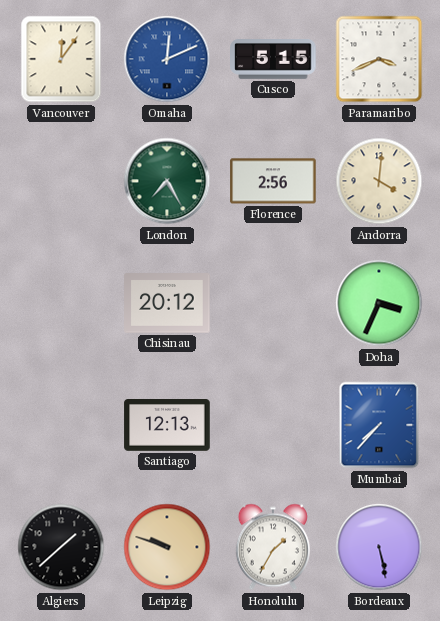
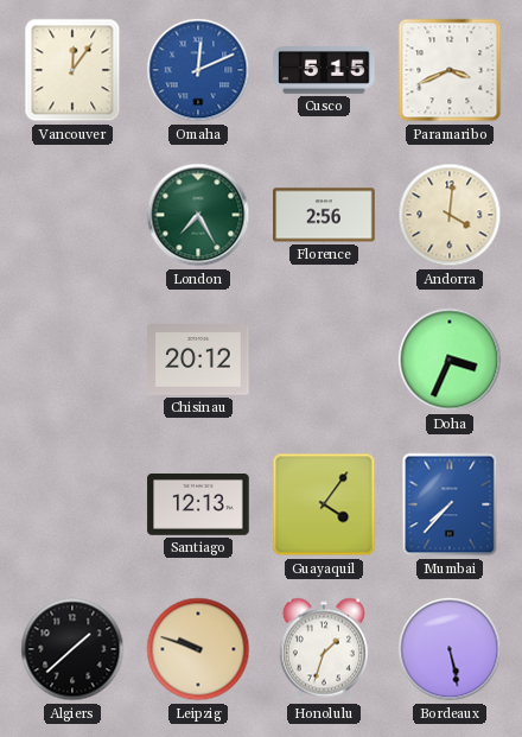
Guayaquil: none -> 4:06
Honolulu: 1:35 -> 1:33
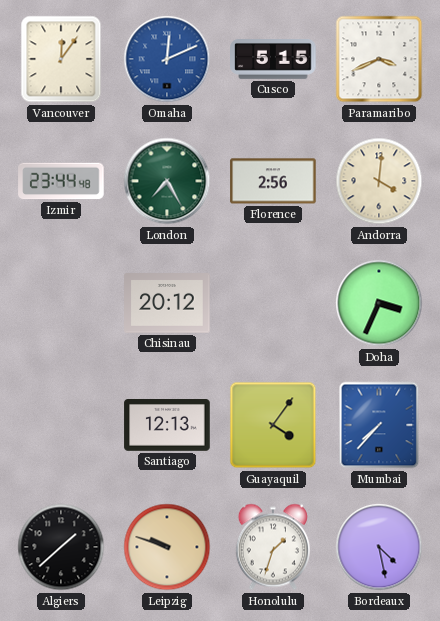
Izmir: none -> 23:44
Bordeaux: 5:28 -> 4:28
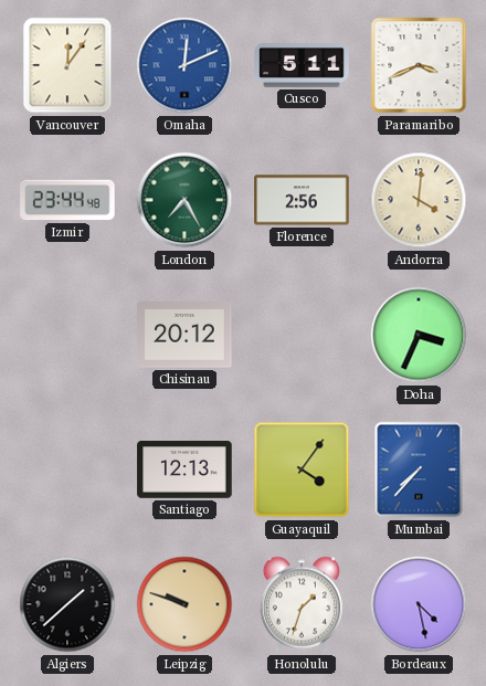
Cusco: 5:15 -> 5:11
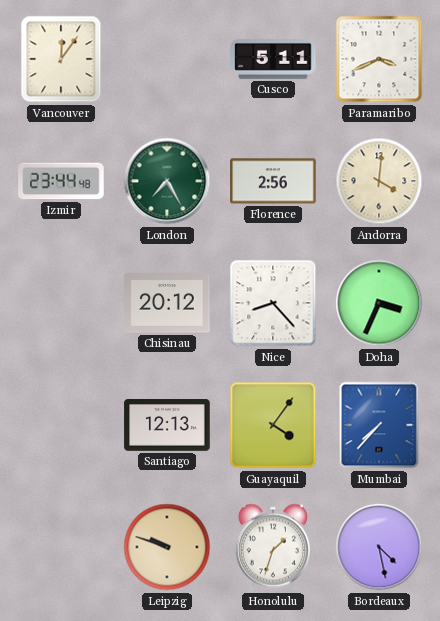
Omaha: 12:11 -> none
Nice: none -> 8:23
Algiers: 1:38 -> none
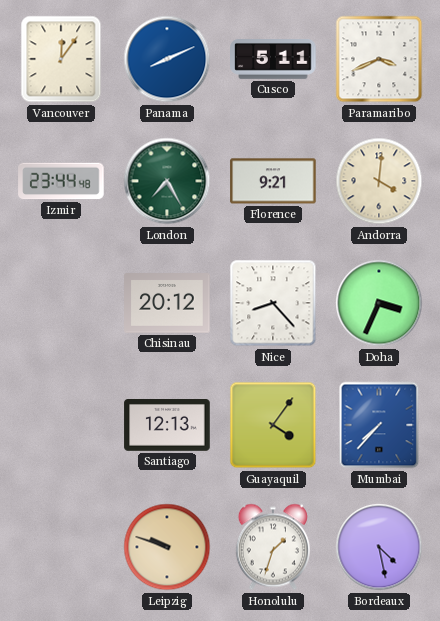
Panama: none -> 8:11
Florence: 2:56 -> 9:21
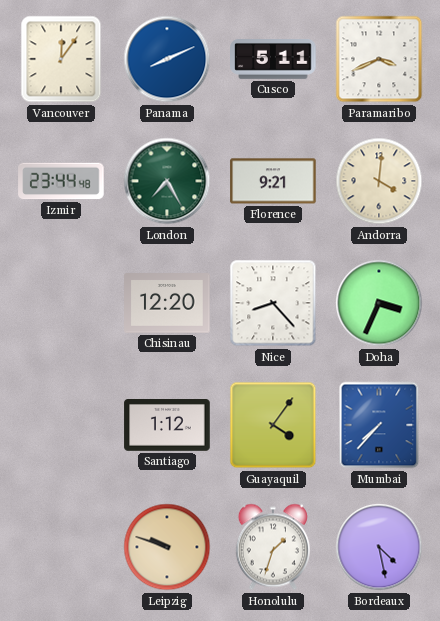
Chisinau: 20:12 -> 12:20
Santiago: 12:13 -> 1:12
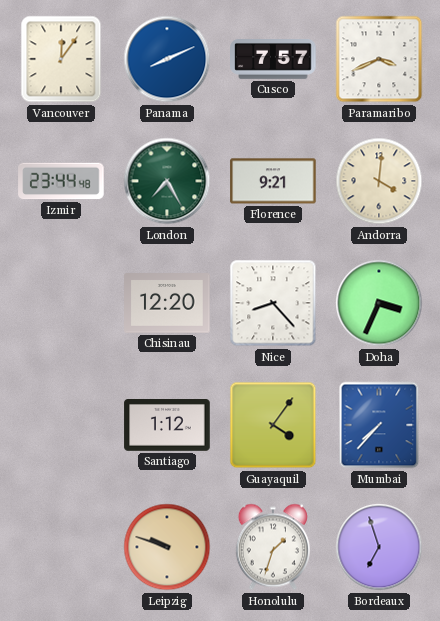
Cusco: 5:11 -> 7:57
Bordeaux: 4:28 -> 6:57
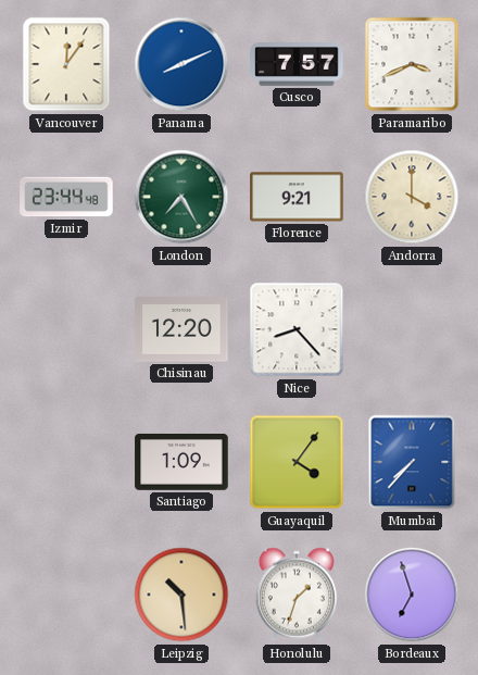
Andorra: 4:01 -> 4:00
Doha: 3:34 -> none
Santiago: 1:12 -> 1:09
Leipzig: 9:48 -> 10:29
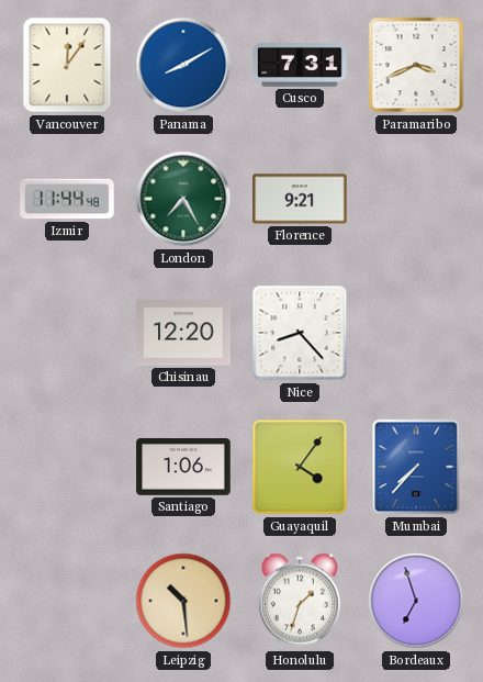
Panama: 8:11 -> 8:10
Cusco: 7:57 -> 7:31
Izmir: 23:44 -> 11:44
Andorra: 4:00 -> none
Santiago: 1:09 -> 1:06
